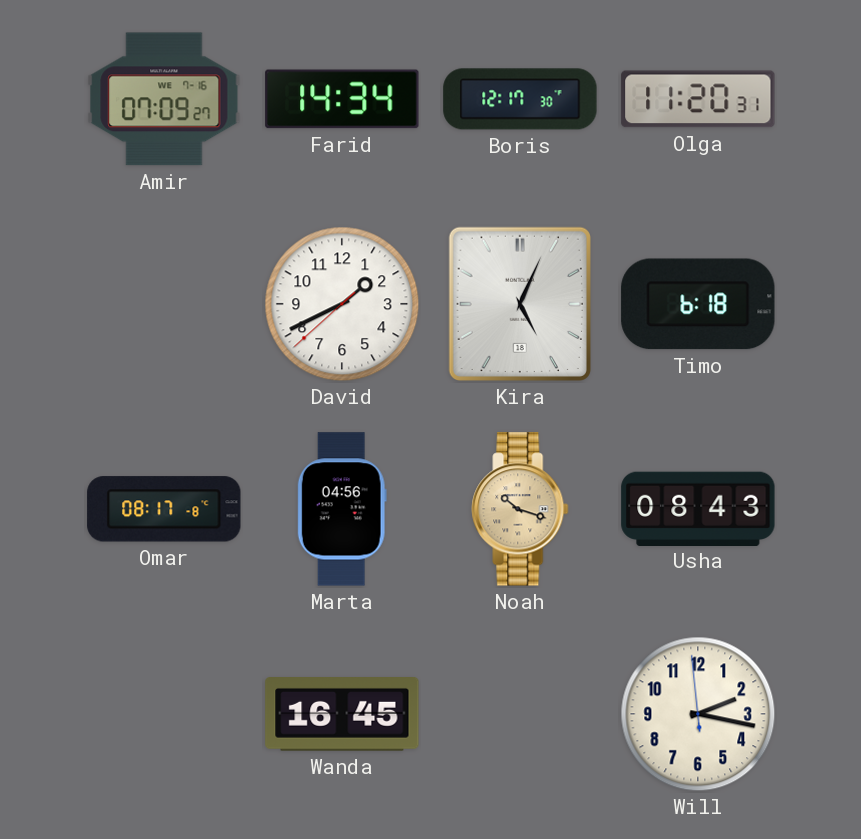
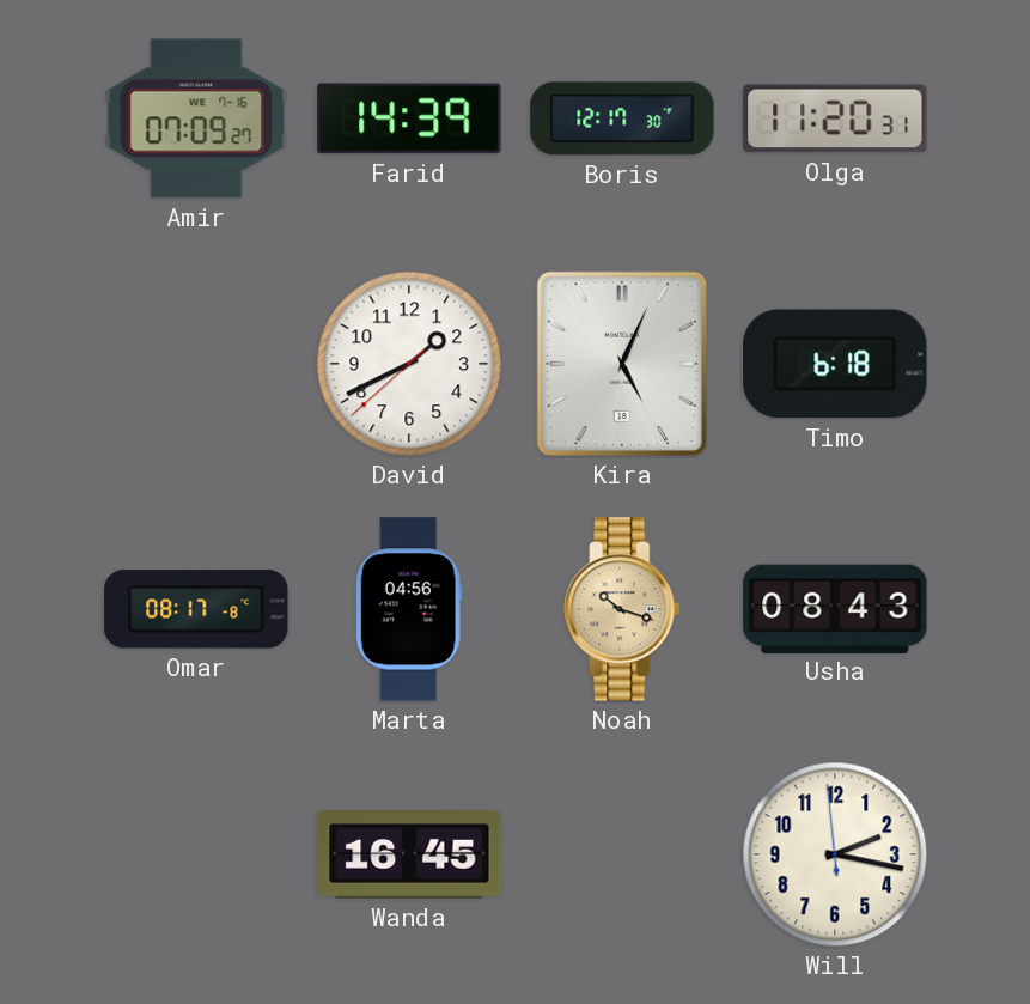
Farid: 14:34 -> 14:39
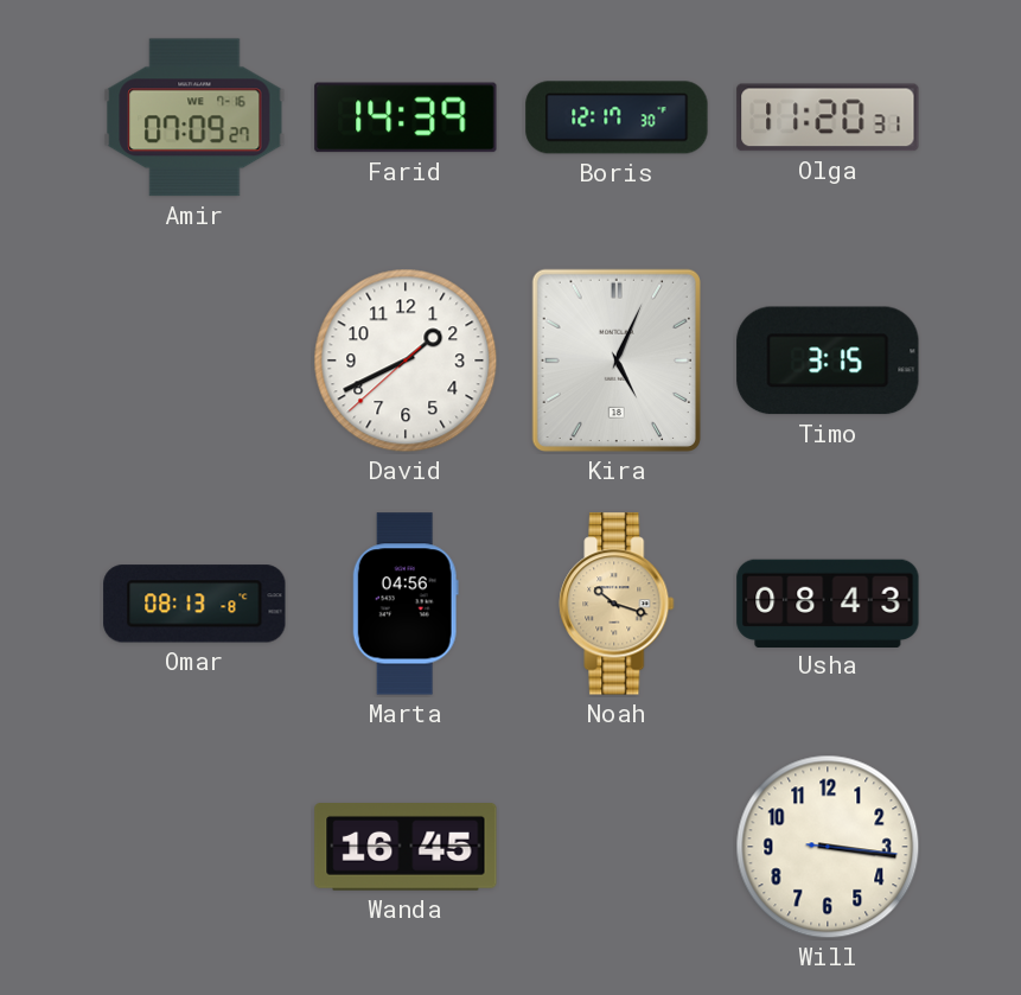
Timo: 6:18 -> 3:15
Omar: 08:17 -> 08:13
Will: 2:16 -> 3:16
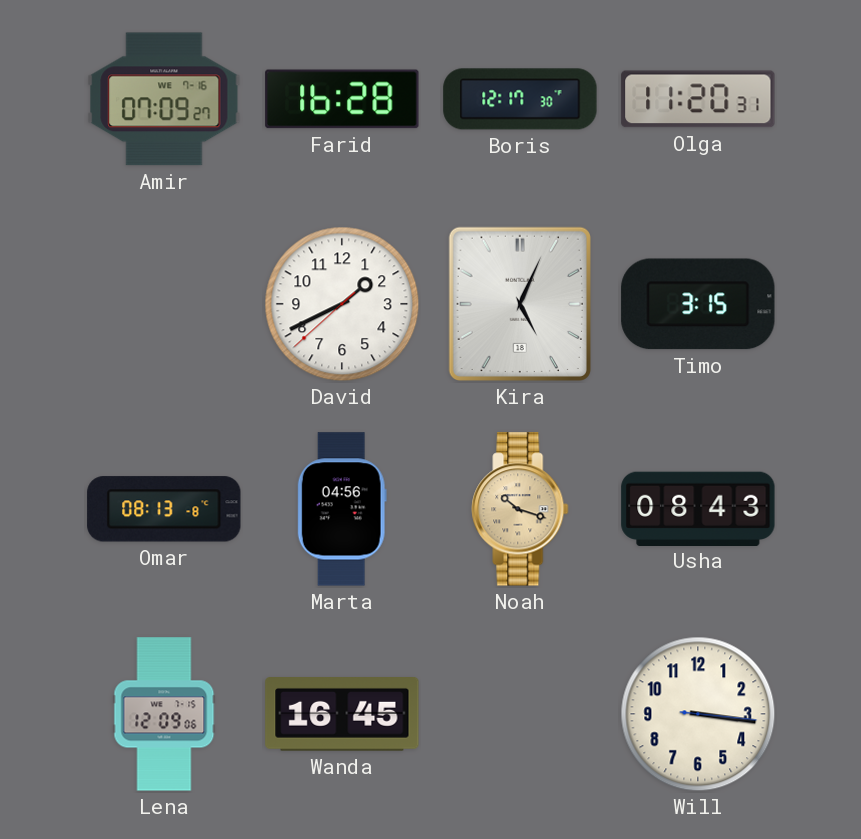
Farid: 14:39 -> 16:28
Lena: none -> 12:09
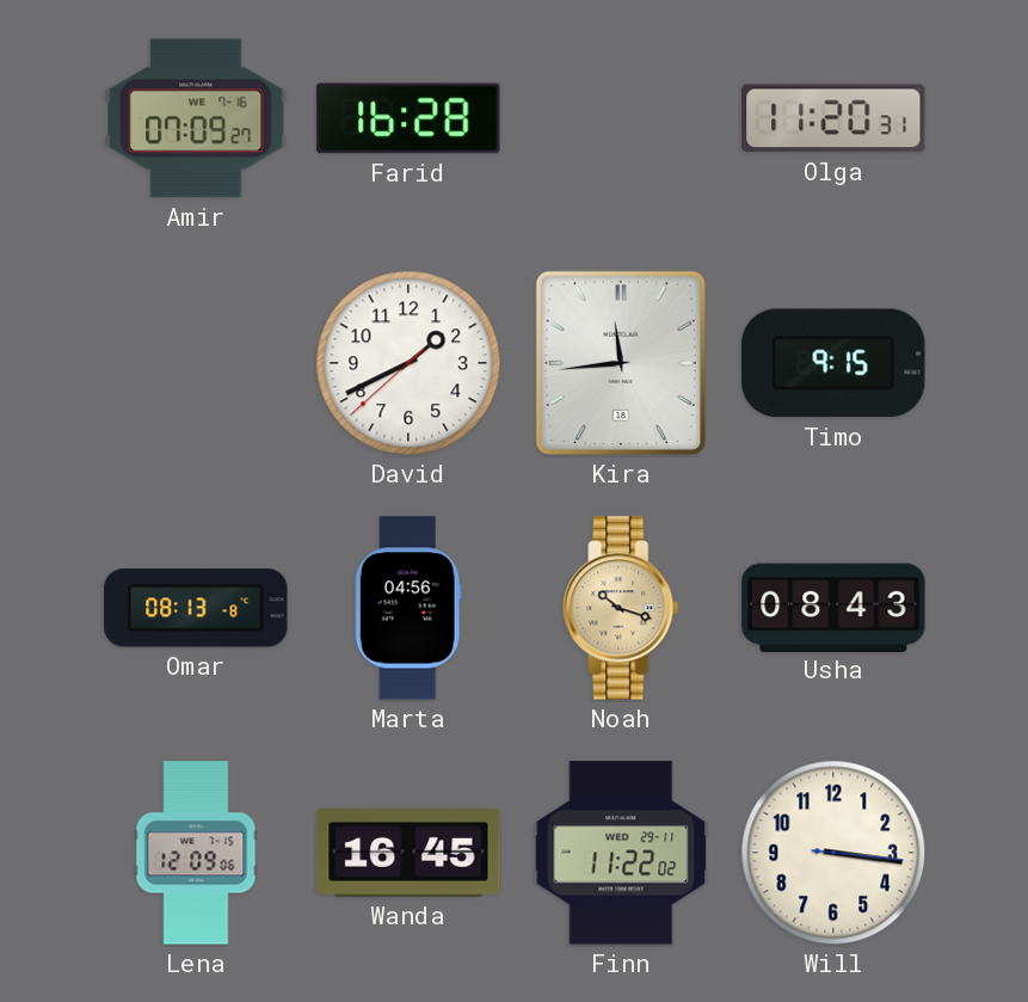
Boris: 12:17 -> none
Kira: 5:04 -> 11:44
Timo: 3:15 -> 9:15
Finn: none -> 11:22
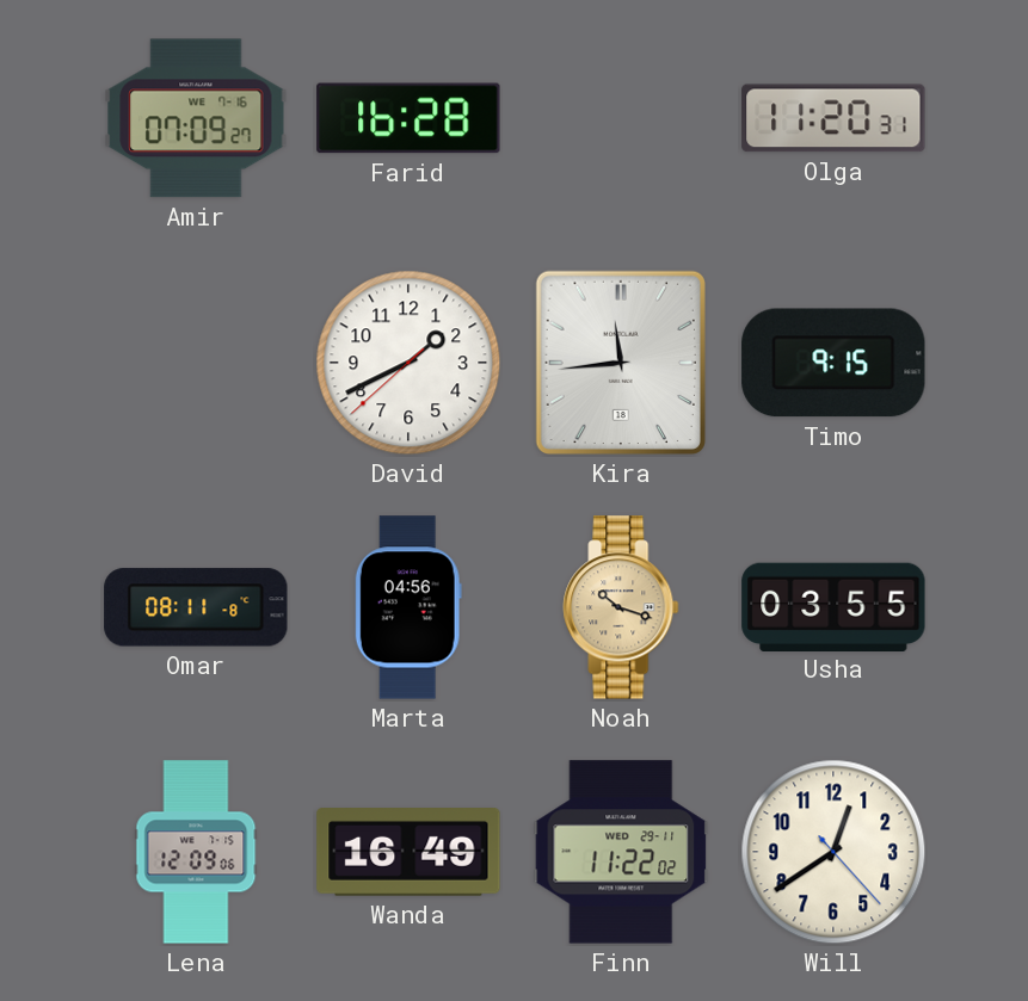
Omar: 08:13 -> 08:11
Usha: 08:43 -> 03:55
Wanda: 16:45 -> 16:49
Will: 3:16 -> 12:39
